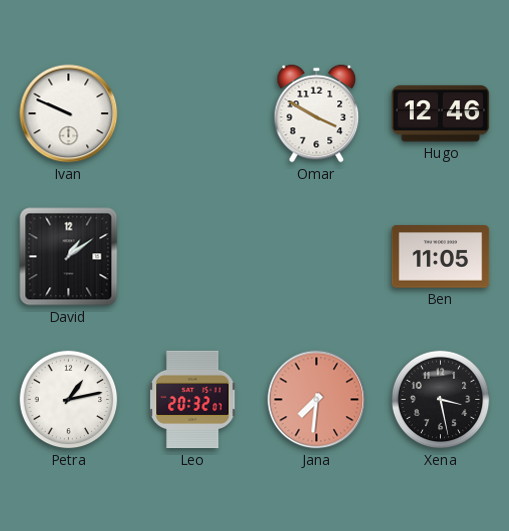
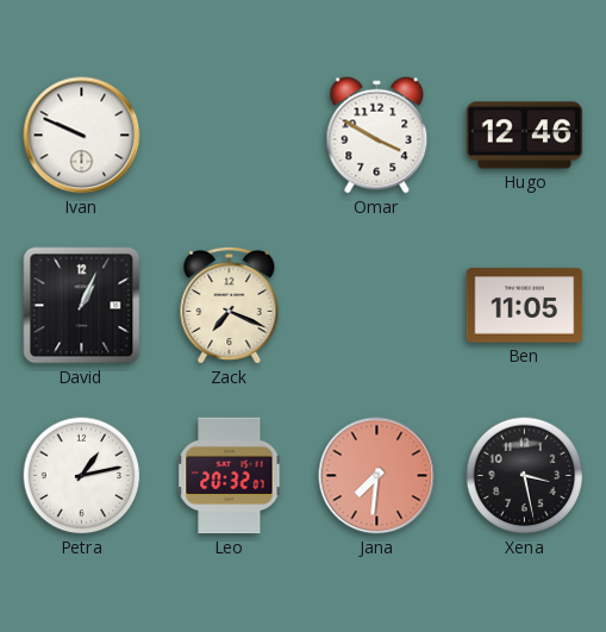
David: 1:09 -> 1:04
Zack: none -> 7:19
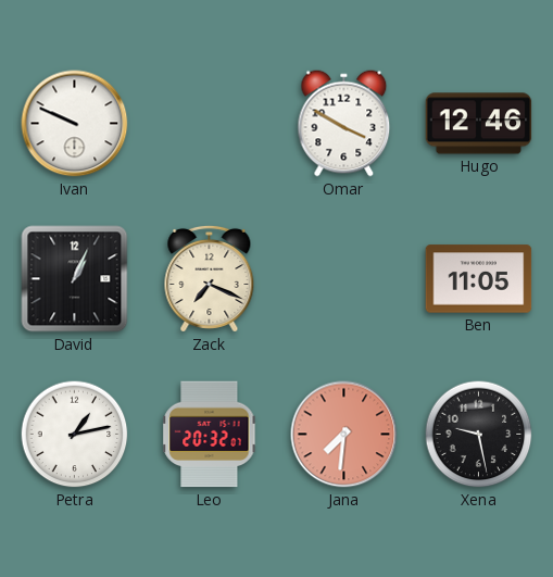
Xena: 3:28 -> 9:28
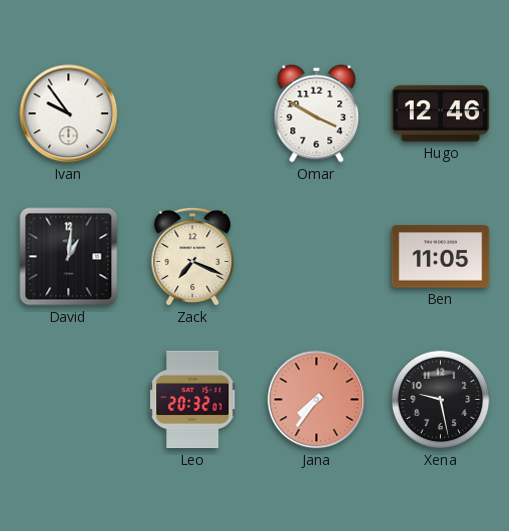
Ivan: 9:49 -> 9:54
David: 1:04 -> 1:01
Petra: 1:13 -> none
Jana: 7:31 -> 7:36
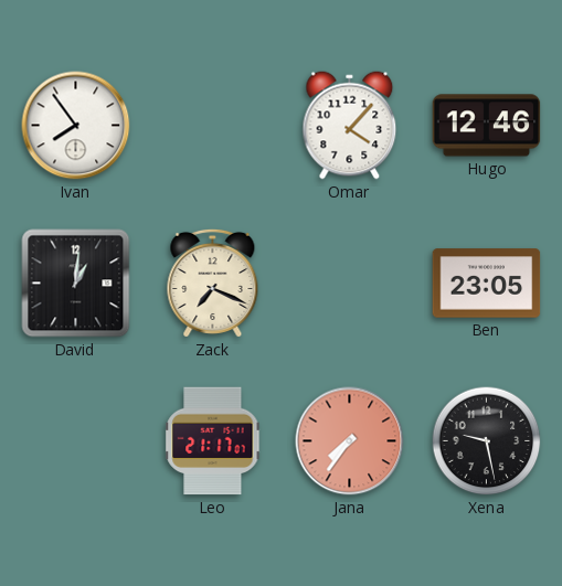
Ivan: 9:54 -> 7:54
Omar: 3:50 -> 4:07
Ben: 11:05 -> 23:05
Leo: 20:32 -> 21:17
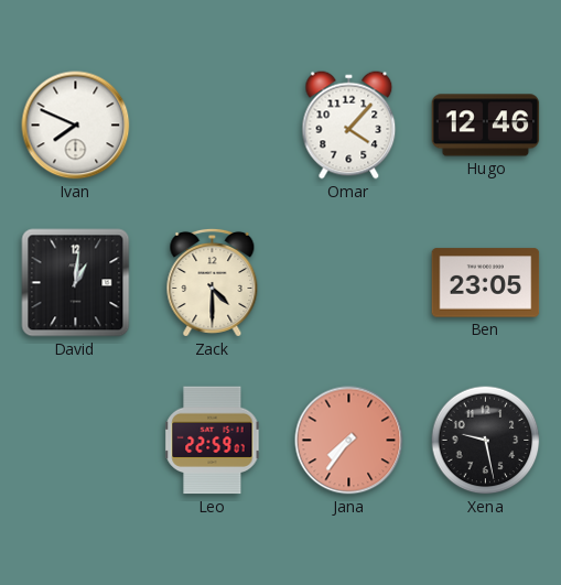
Ivan: 7:54 -> 7:49
Zack: 7:19 -> 4:30
Leo: 21:17 -> 22:59
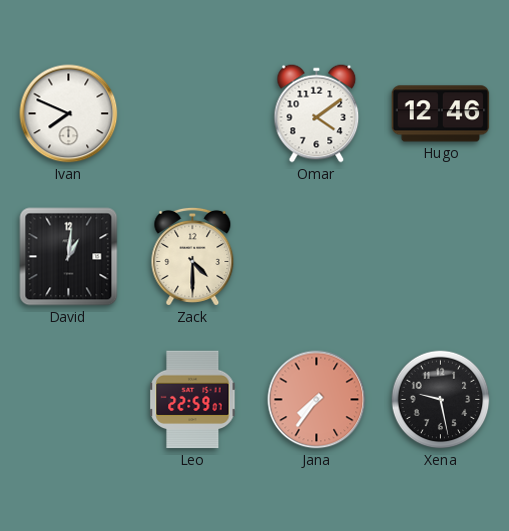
Omar: 4:07 -> 4:09
Ben: 23:05 -> none
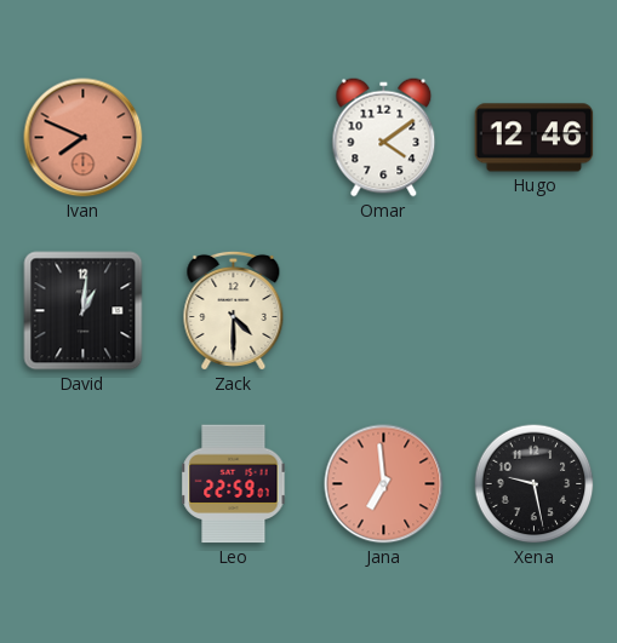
Ivan dial: white -> salmon
Jana: 7:36 -> 6:59
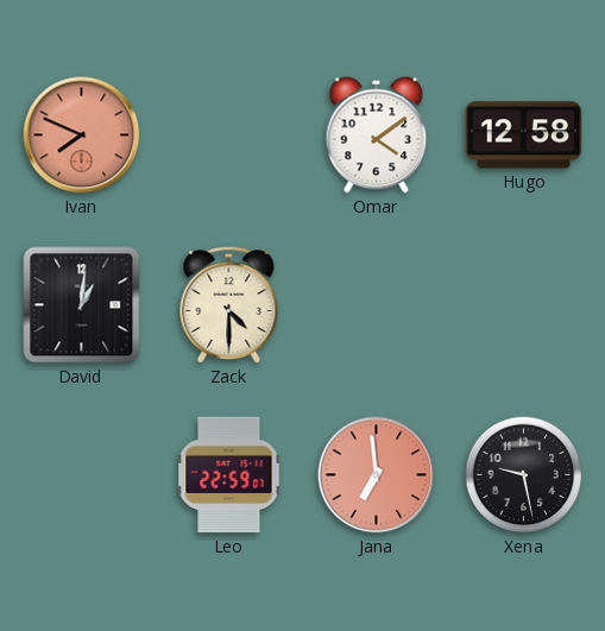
Hugo: 12:46 -> 12:58
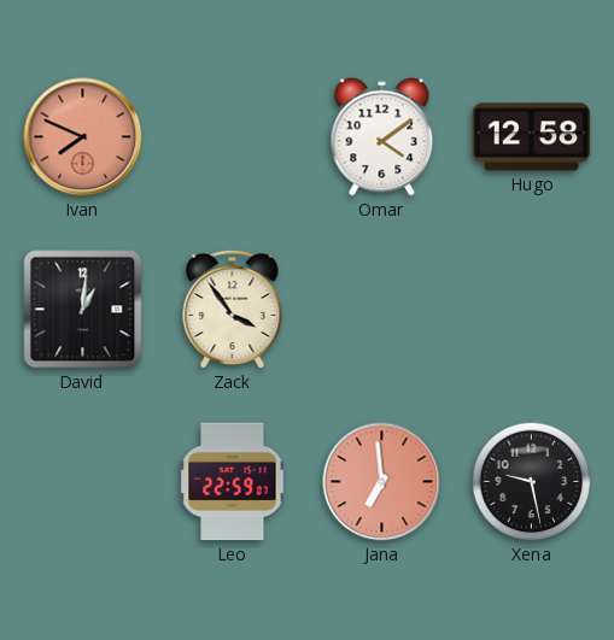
Zack: 4:30 -> 3:54
